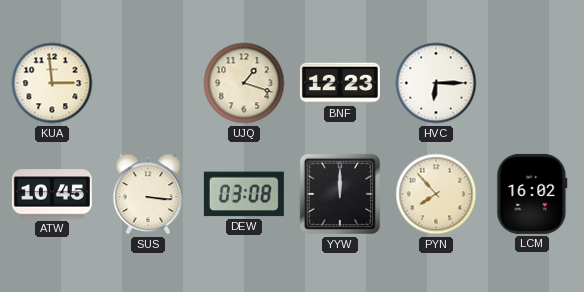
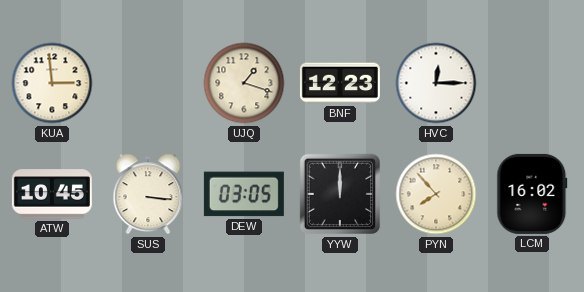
HVC: 6:15 -> 12:15
DEW: 03:08 -> 03:05
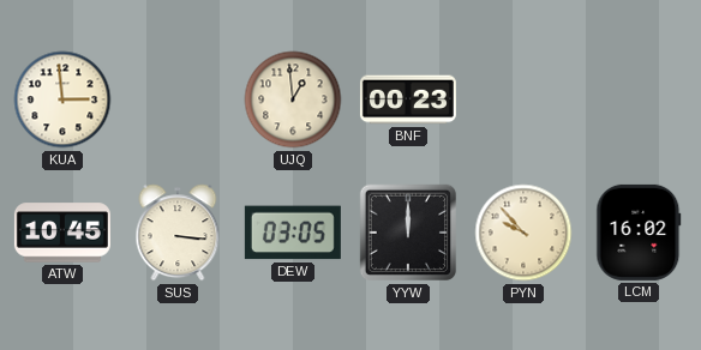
UJQ: 1:18 -> 12:59
BNF: 12:23 -> 00:23
HVC: 12:15 -> none
PYN: 7:53 -> 9:53
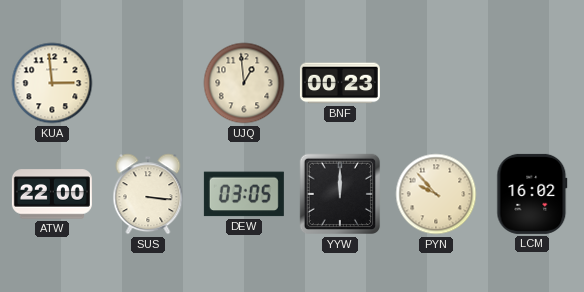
ATW: 10:45 -> 22:00
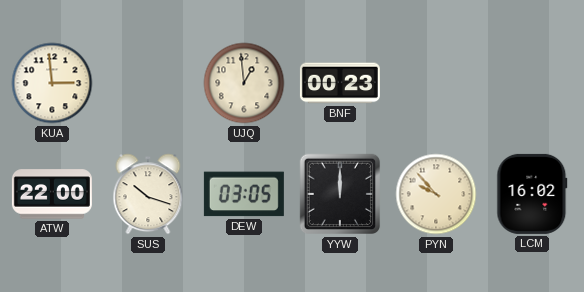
SUS: 3:16 -> 10:18
